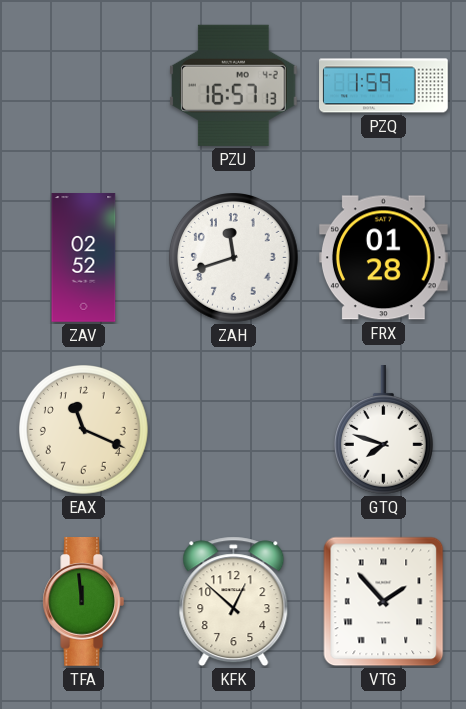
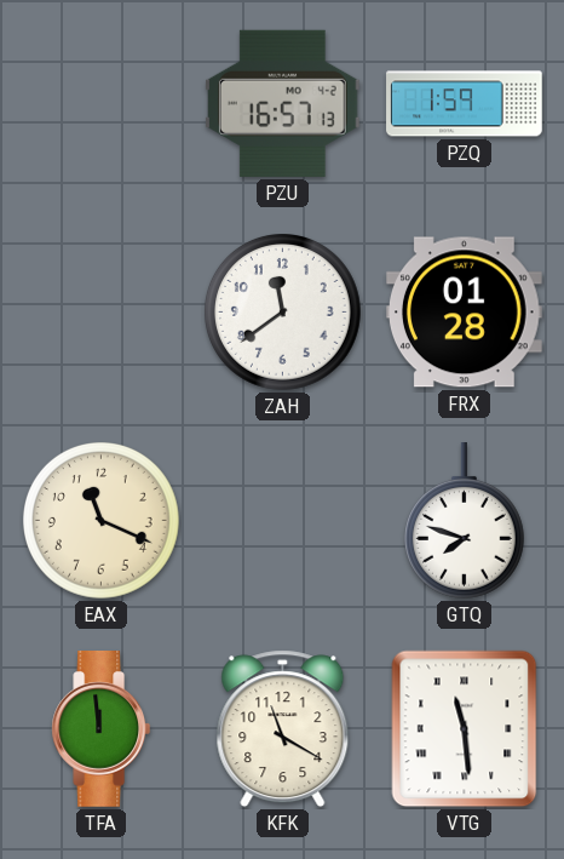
ZAV: 02:52 -> none
ZAH: 11:42 -> 11:39
KFK: 12:52 -> 11:20
VTG: 1:53 -> 11:29
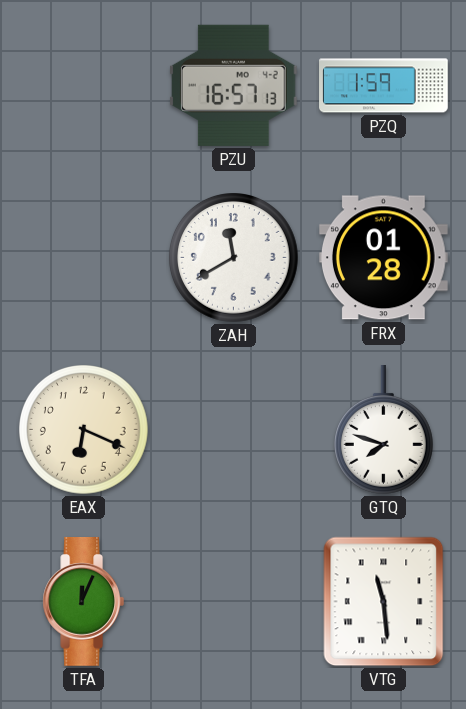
ZAH: 11:39 -> 11:40
EAX: 11:19 -> 6:19
TFA: 11:59 -> 12:04
KFK: 11:20 -> none
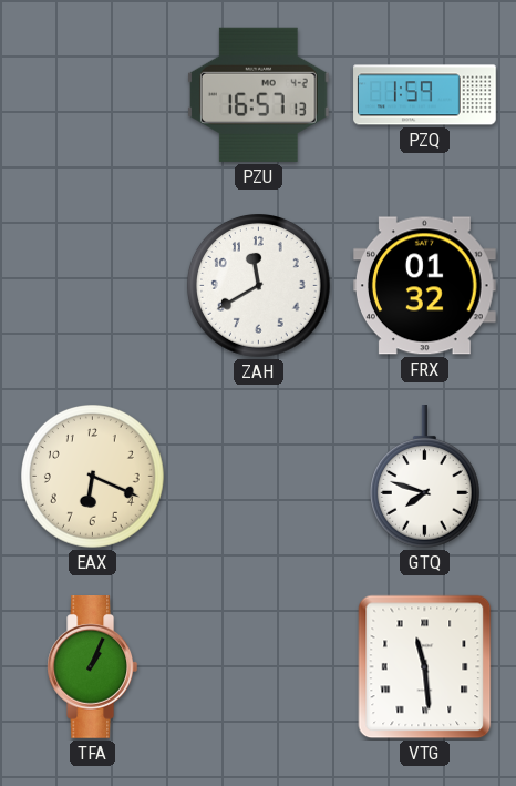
FRX: 01:28 -> 01:32
TFA: 12:04 -> 1:04
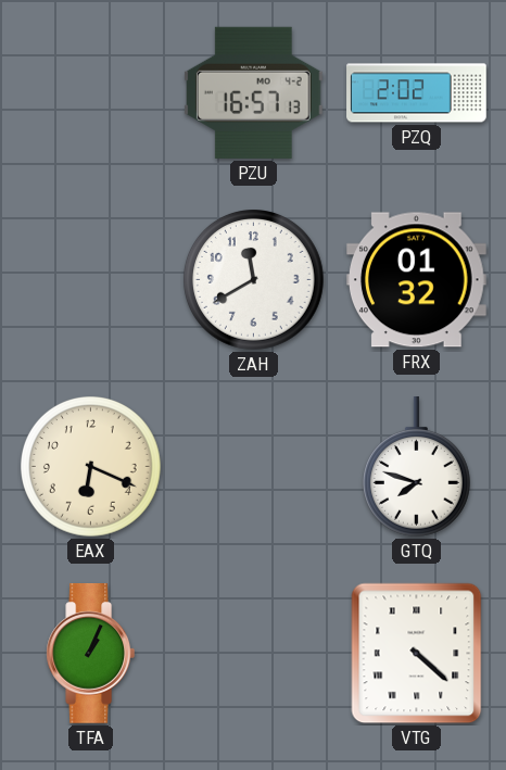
PZQ: 1:59 -> 2:02
VTG: 11:29 -> 4:22
